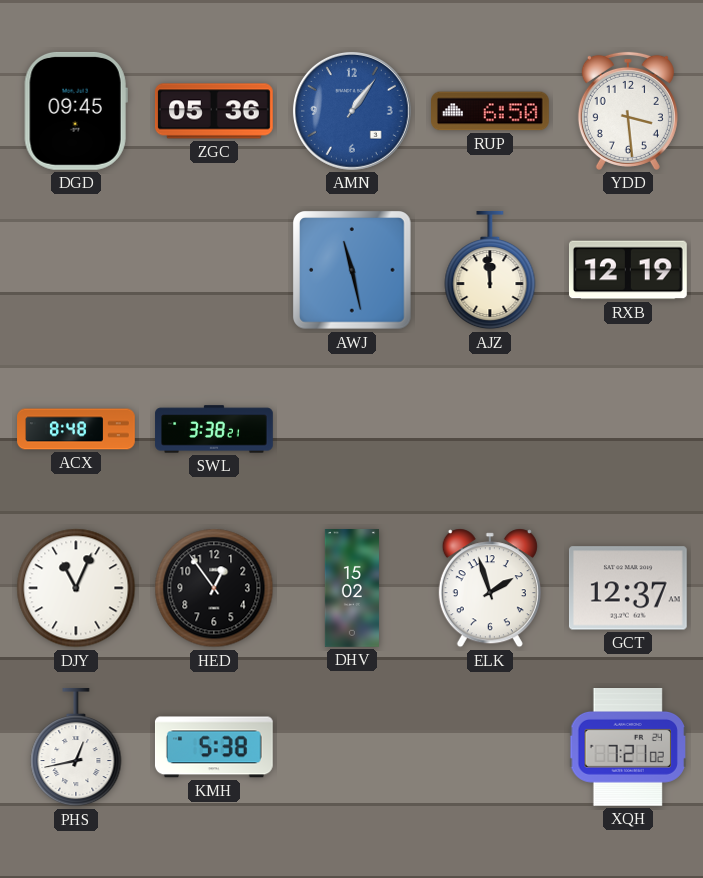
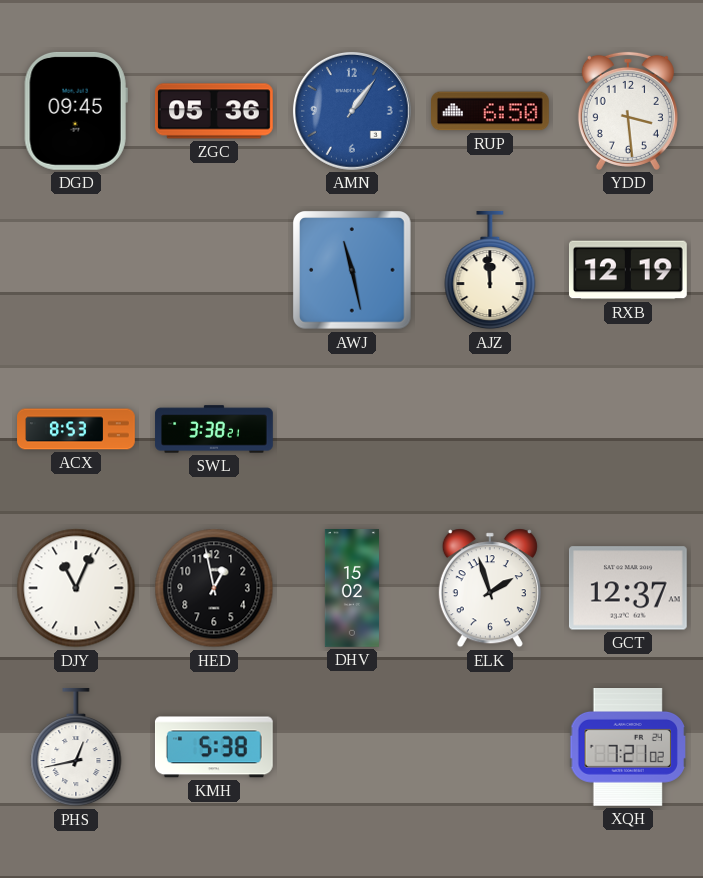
ACX: 8:48 -> 8:53
HED: 12:54 -> 12:58
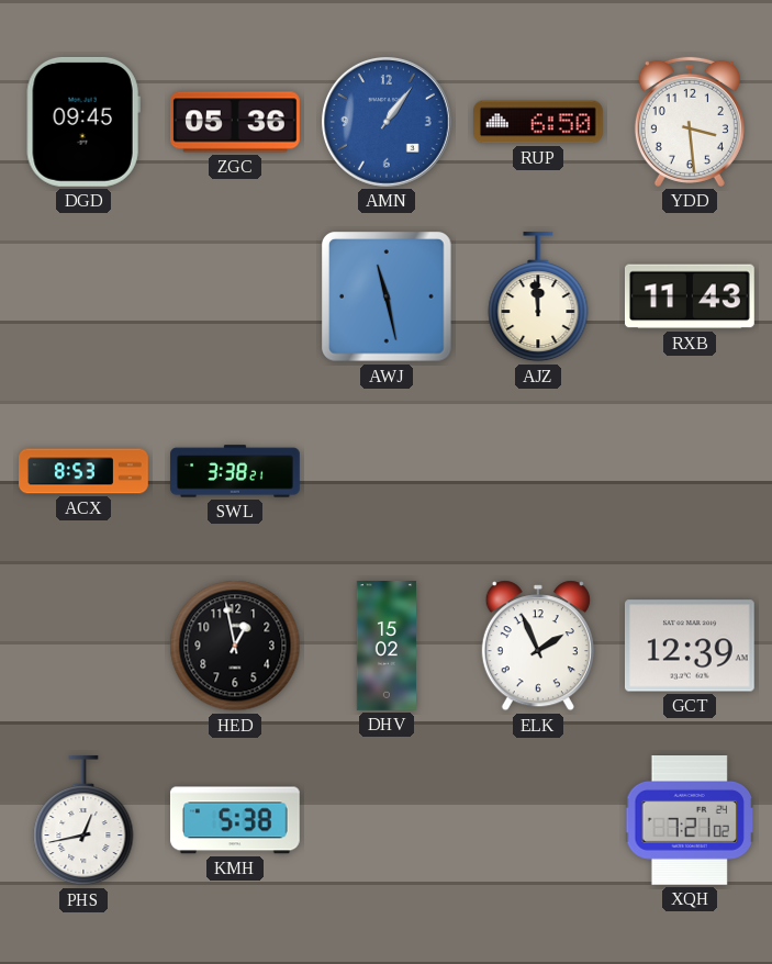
RXB: 12:19 -> 11:43
DJY: 11:04 -> none
ELK: 1:57 -> 1:56
GCT: 12:37 -> 12:39
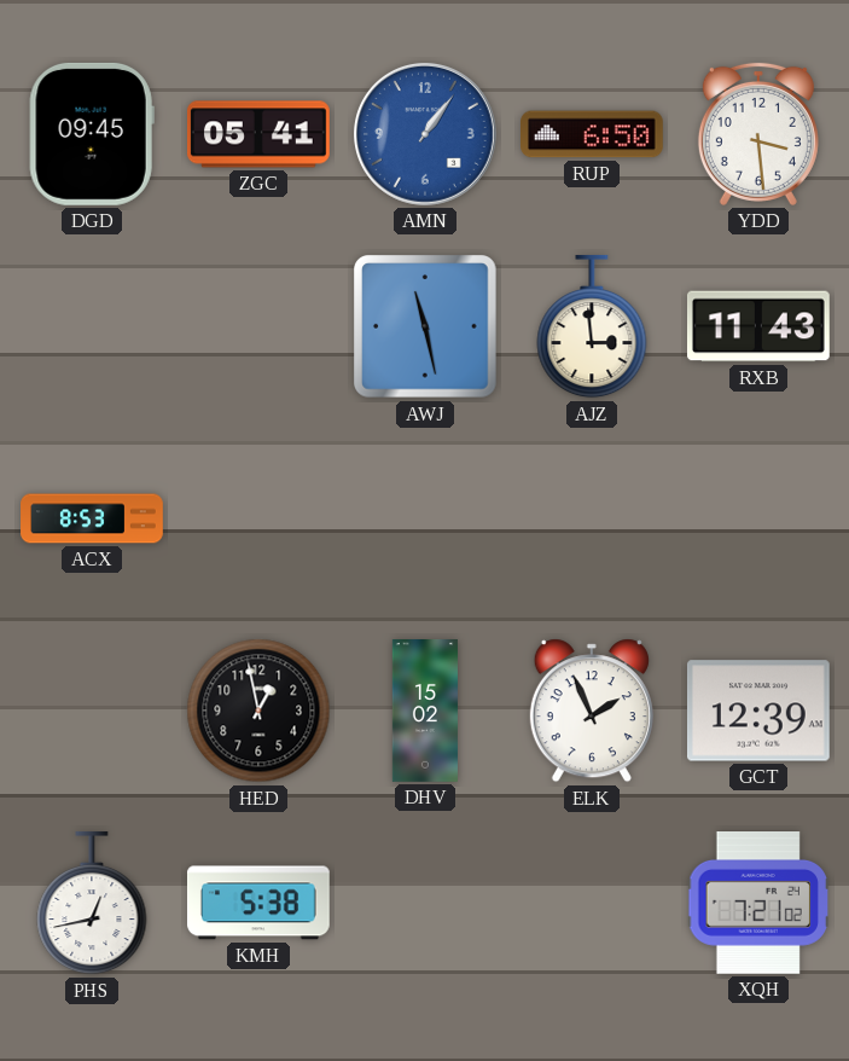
ZGC: 05:36 -> 05:41
AJZ: 11:59 -> 2:59
SWL: 3:38 -> none
